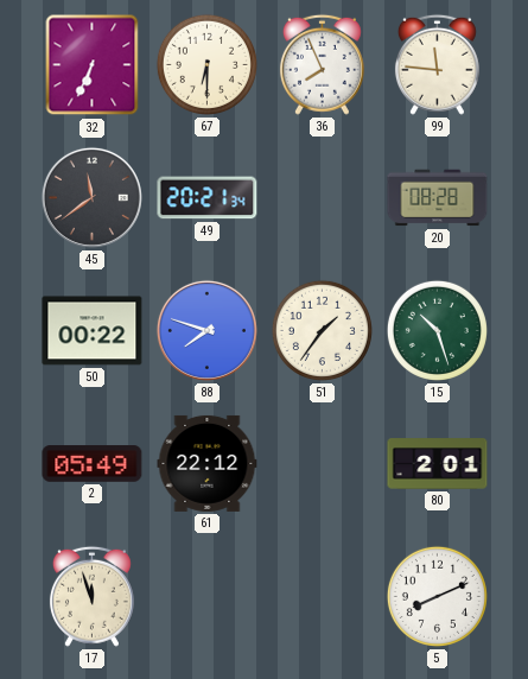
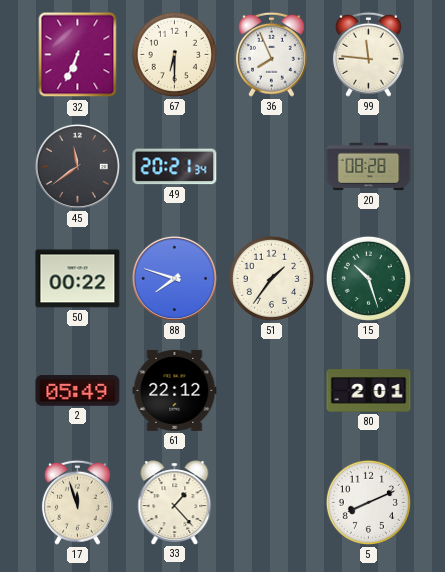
33: none -> 1:23
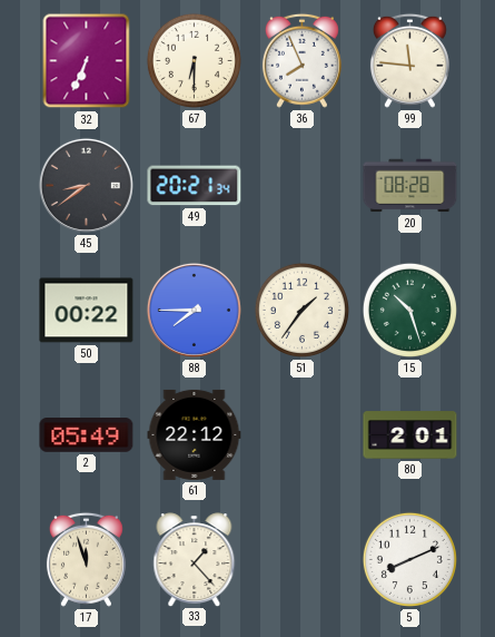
45: 11:39 -> 8:39
88: 7:48 -> 7:45
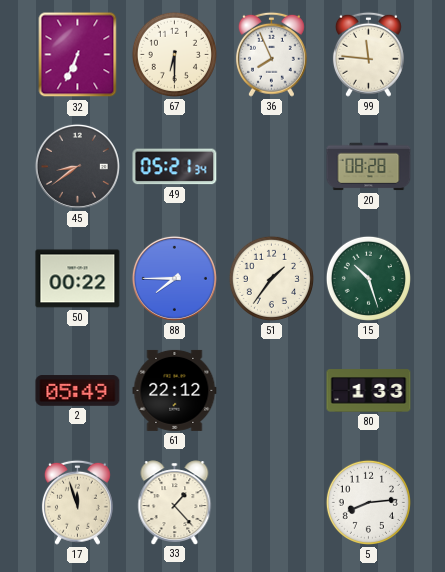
49: 20:21 -> 05:21
80: 2:01 -> 1:33
5: 8:11 -> 8:14
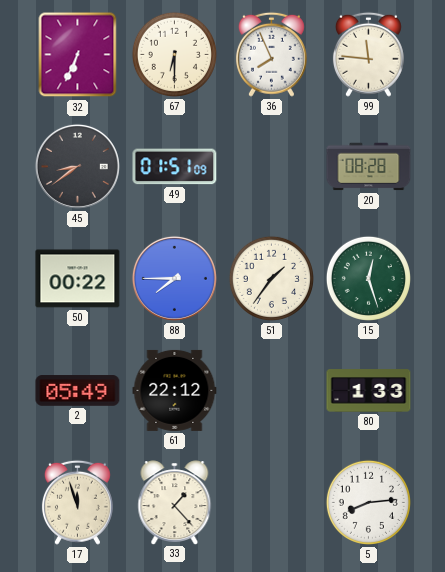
49: 05:21 -> 01:51
15: 10:27 -> 12:27
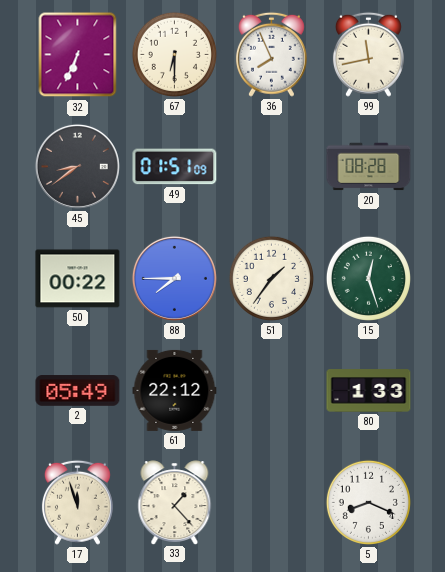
99: 11:46 -> 11:43
5: 8:14 -> 8:19
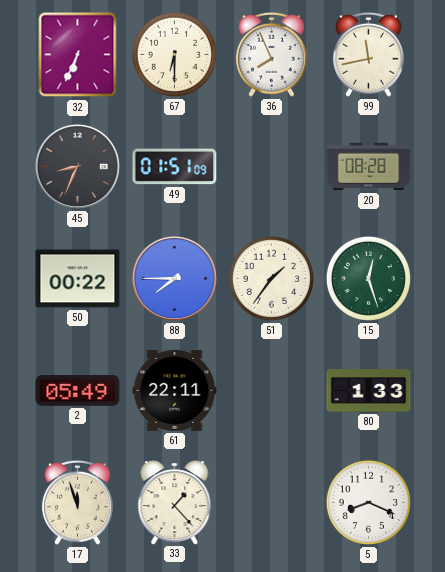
45: 8:39 -> 8:34
61: 22:12 -> 22:11
